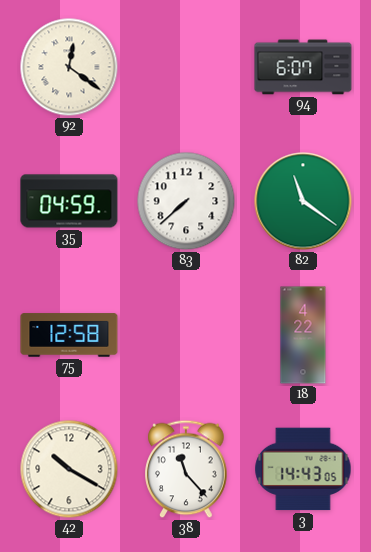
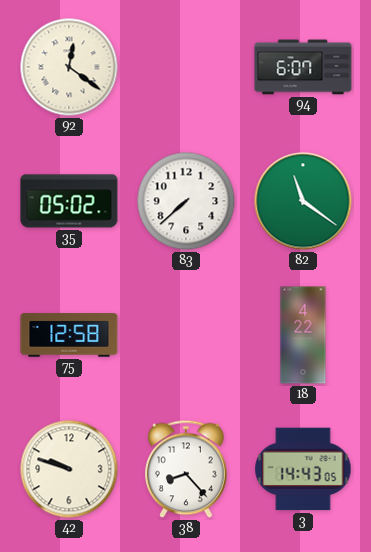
35: 04:59 -> 05:02
42: 10:20 -> 9:48
38: 11:23 -> 8:23
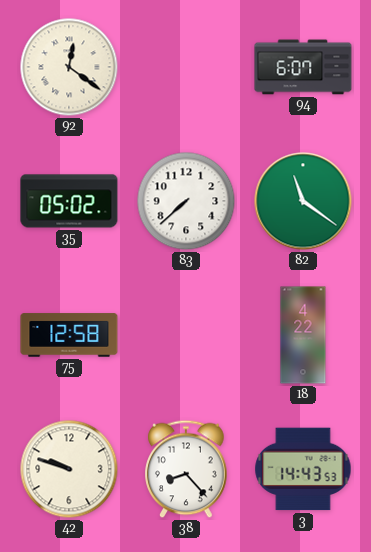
3: 14:43:05 -> 14:43:53
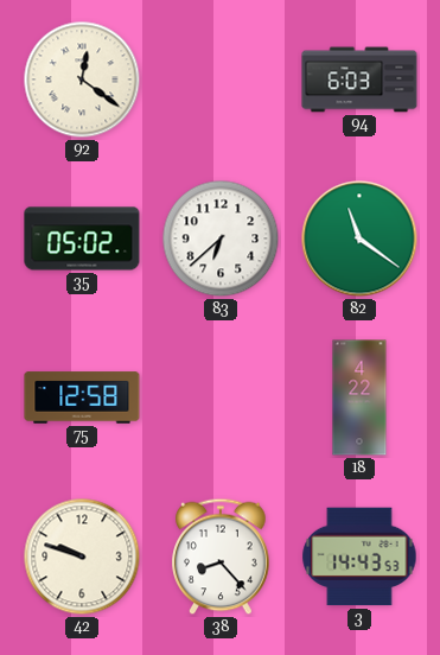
94: 6:07 -> 6:03
83: 7:38 -> 6:38
